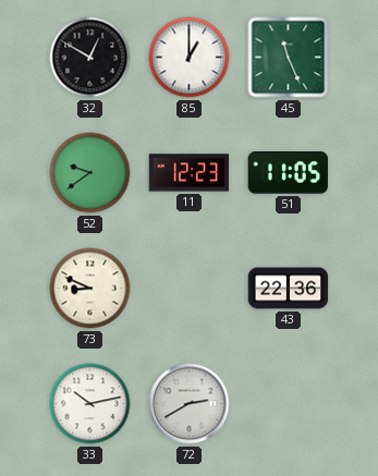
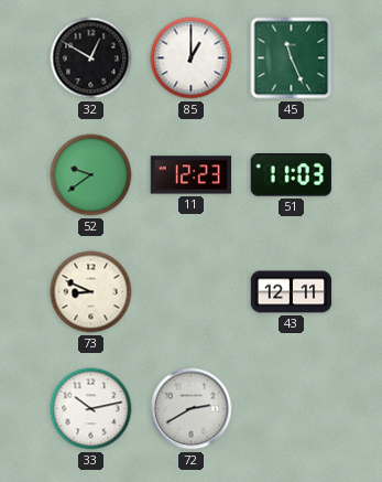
51: 11:05 -> 11:03
43: 22:36 -> 12:11
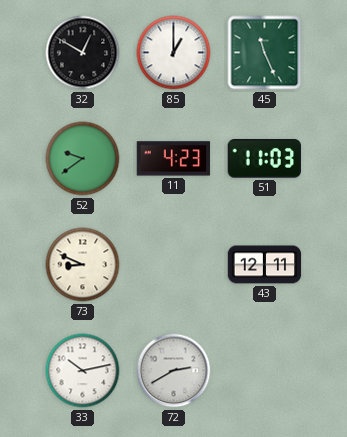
11: 12:23 -> 4:23
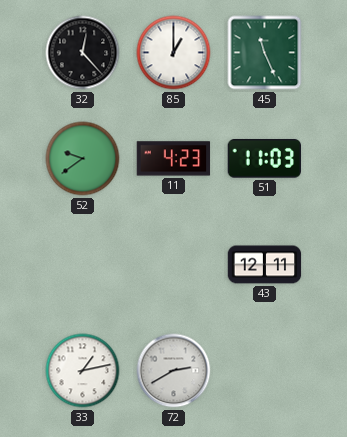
32: 12:50 -> 12:23
73: 8:49 -> none
33: 10:13 -> 1:13
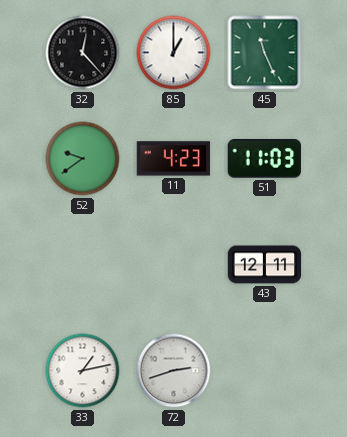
72: 2:40 -> 2:42
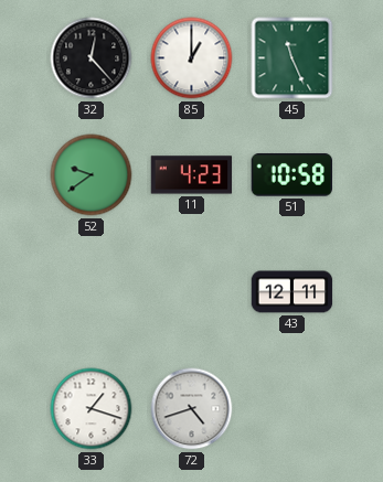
51: 11:03 -> 10:58
33: 1:13 -> 1:18
72: 2:42 -> 4:42
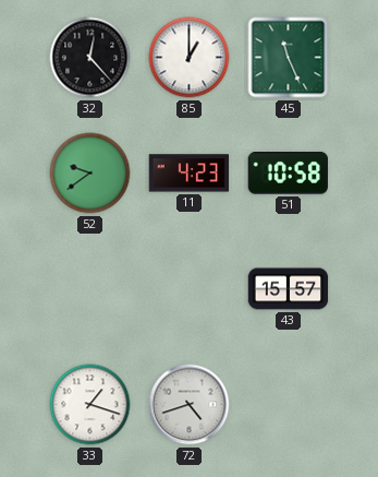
43: 12:11 -> 15:57
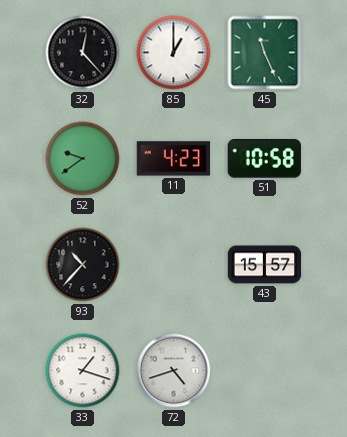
93: none -> 10:37
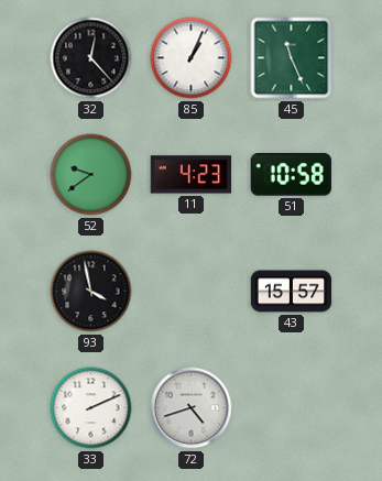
85: 1:00 -> 1:04
93: 10:37 -> 3:58
33: 1:18 -> 2:11
